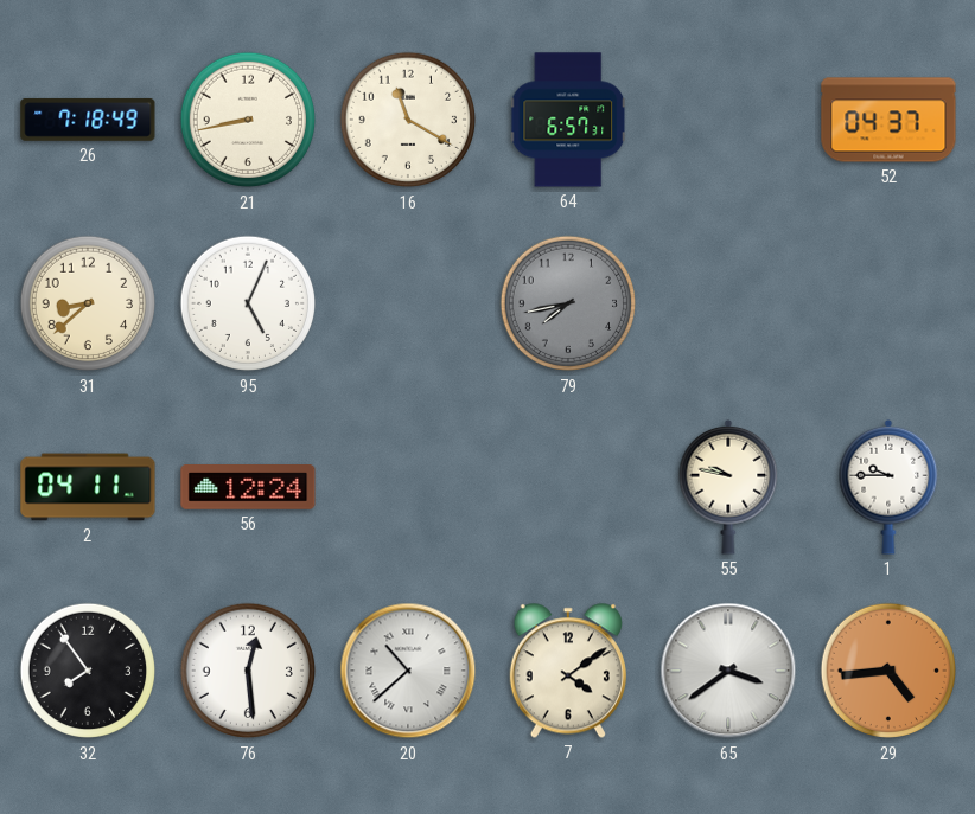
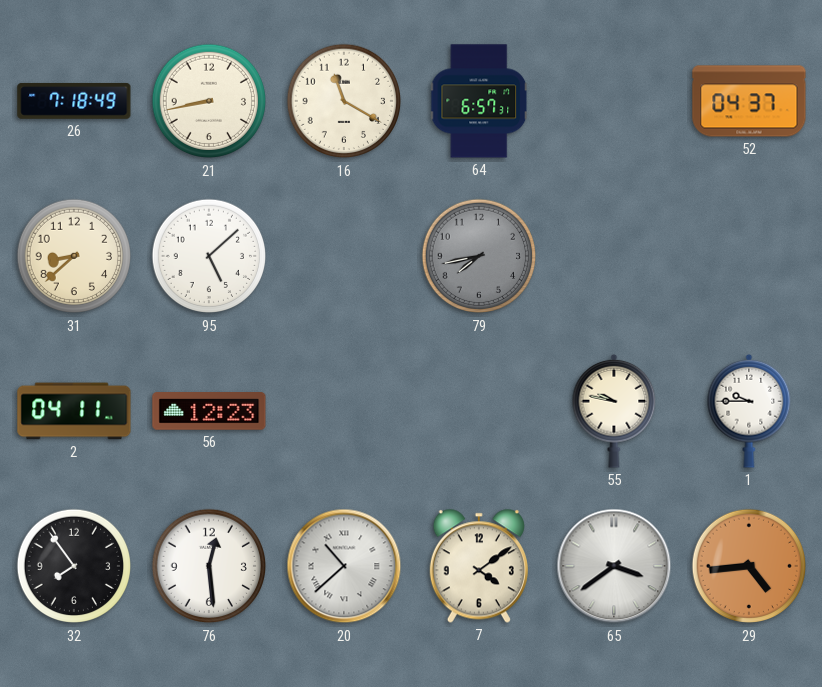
95: 5:04 -> 5:08
56: 12:24 -> 12:23
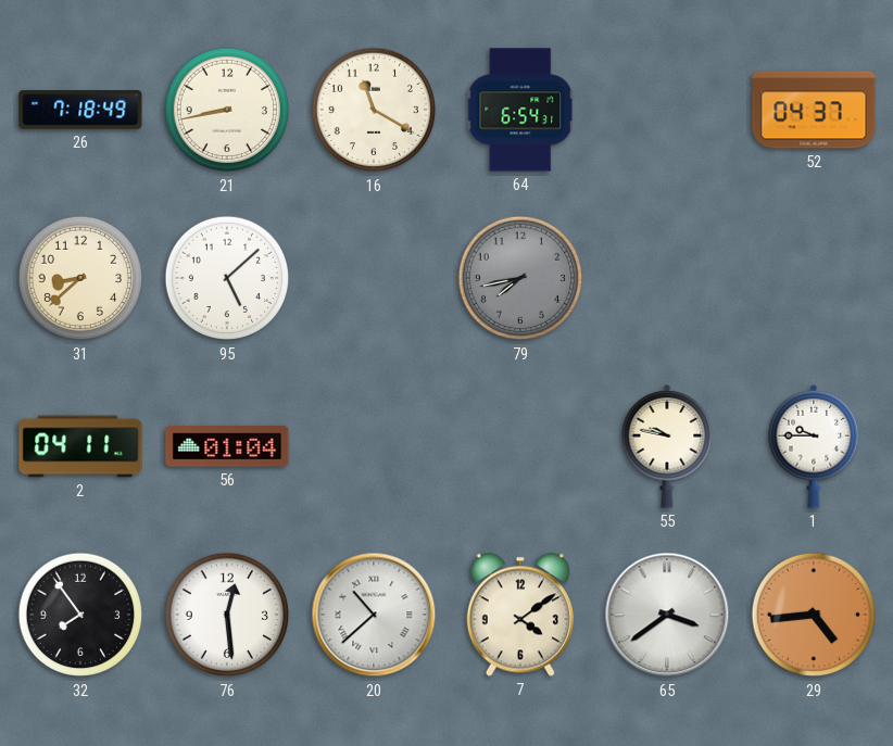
64: 6:57 -> 6:54
56: 12:23 -> 01:04
